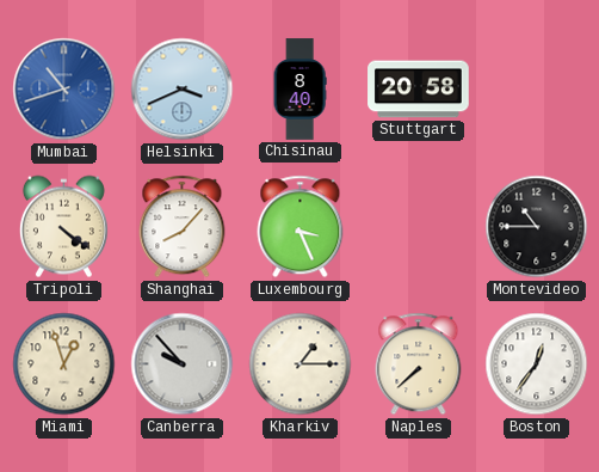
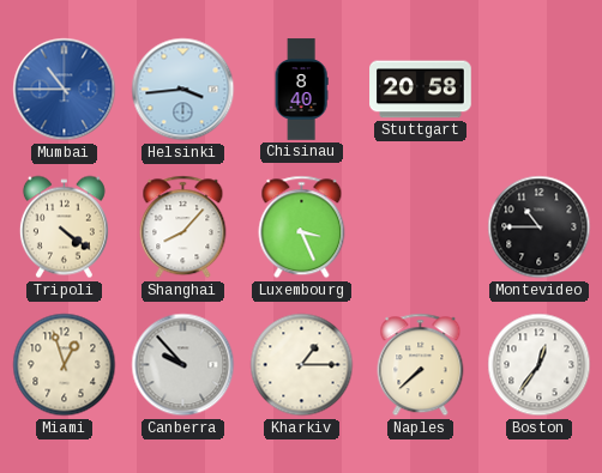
Mumbai: 10:42 -> 10:45
Helsinki: 3:41 -> 3:44
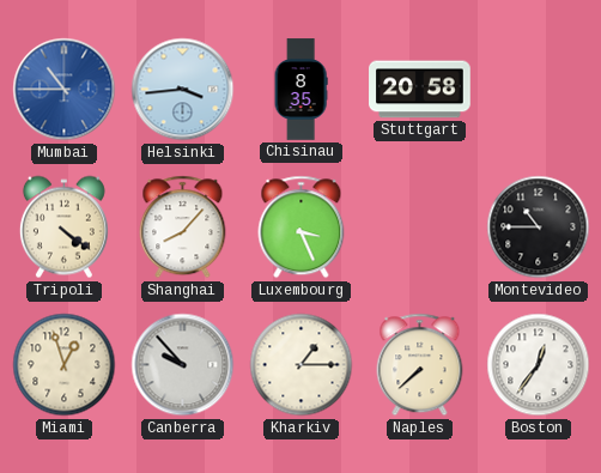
Chisinau: 8:40 -> 8:35
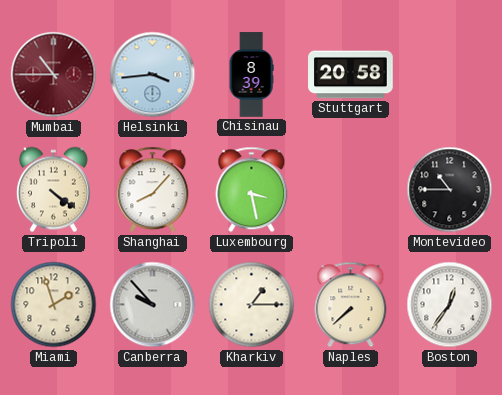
Mumbai dial: blue -> burgundy
Chisinau: 8:35 -> 8:39
Luxembourg: 3:26 -> 3:28
Miami: 12:57 -> 1:57
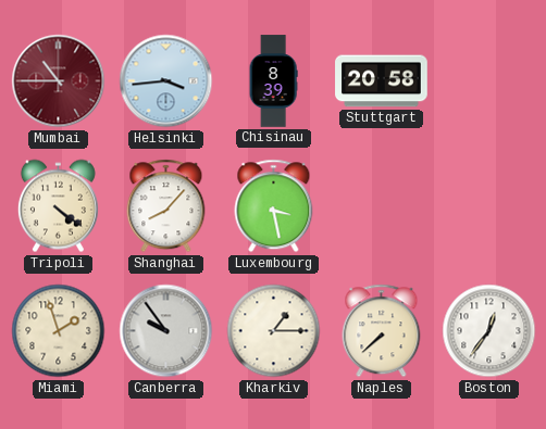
Montevideo: 10:45 -> none
Canberra: 9:53 -> 9:54
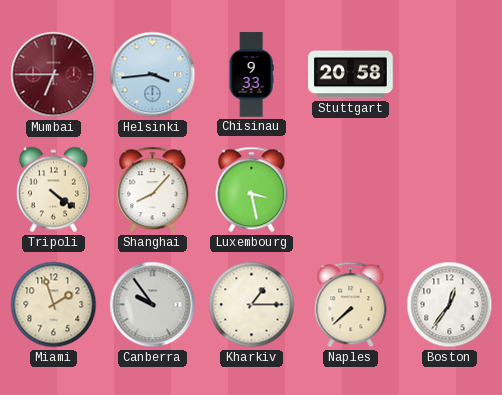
Mumbai: 10:45 -> 6:45
Chisinau: 8:39 -> 9:33
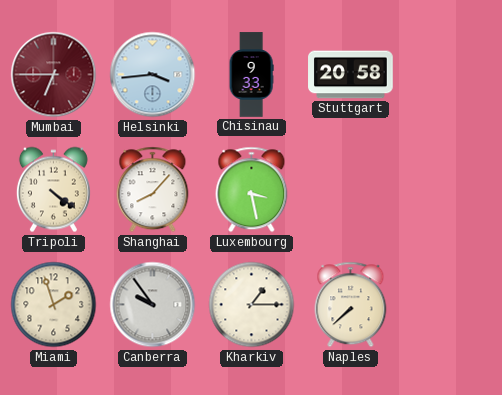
Boston: 12:36 -> none
